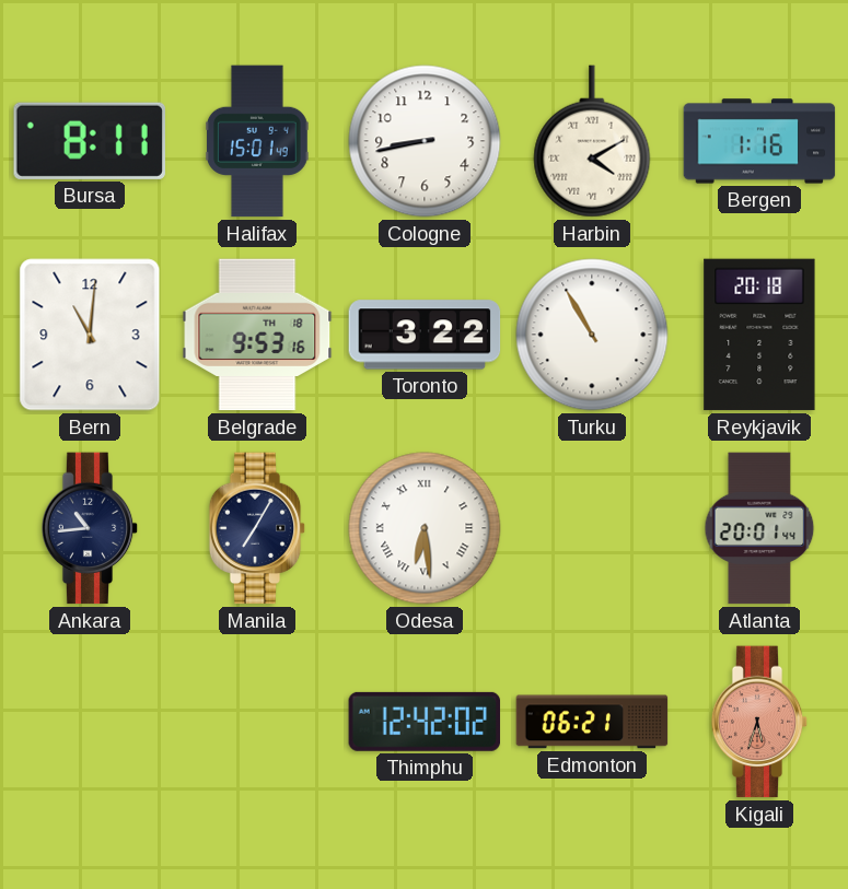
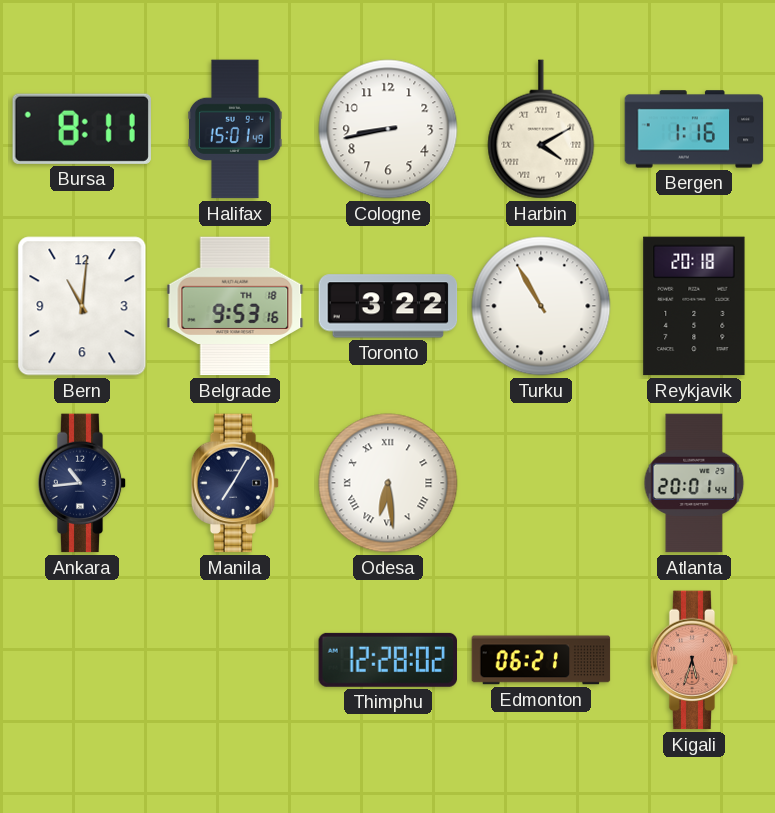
Thimphu: 12:42 -> 12:28
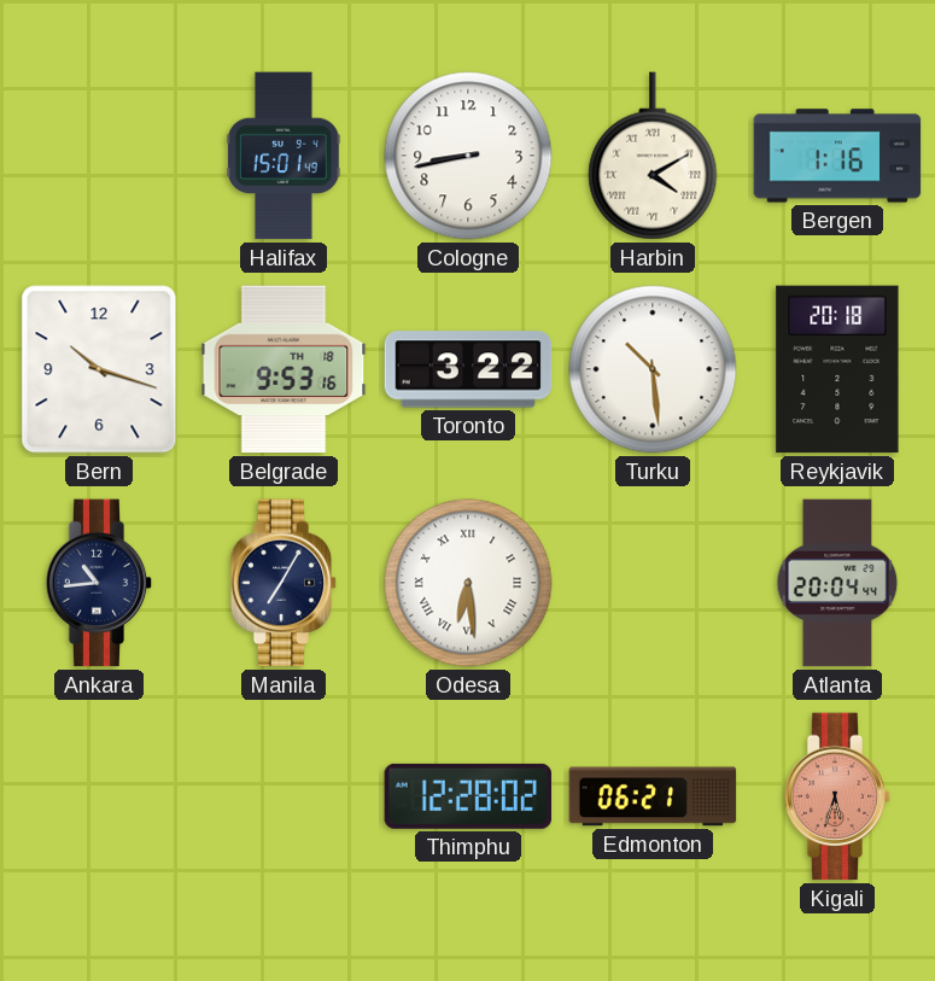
Bursa: 8:11 -> none
Bern: 11:01 -> 10:18
Turku: 10:55 -> 10:29
Atlanta: 20:01 -> 20:04
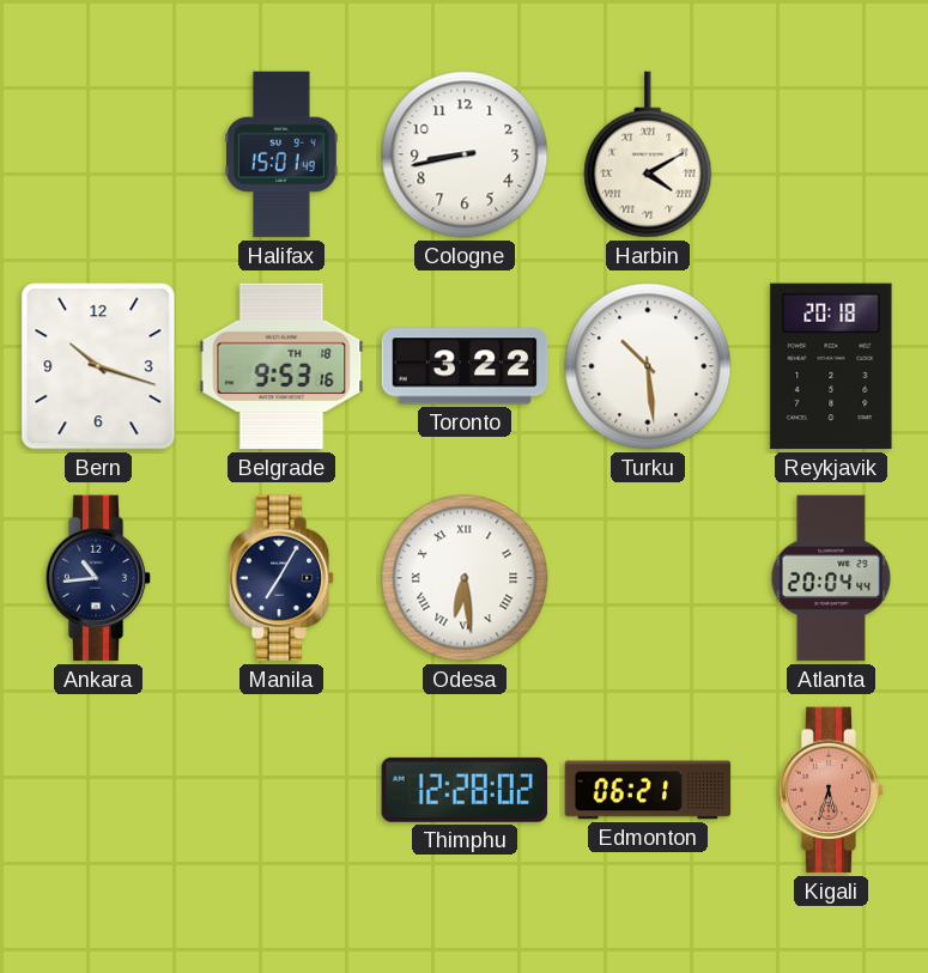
Bergen: 1:16 -> none
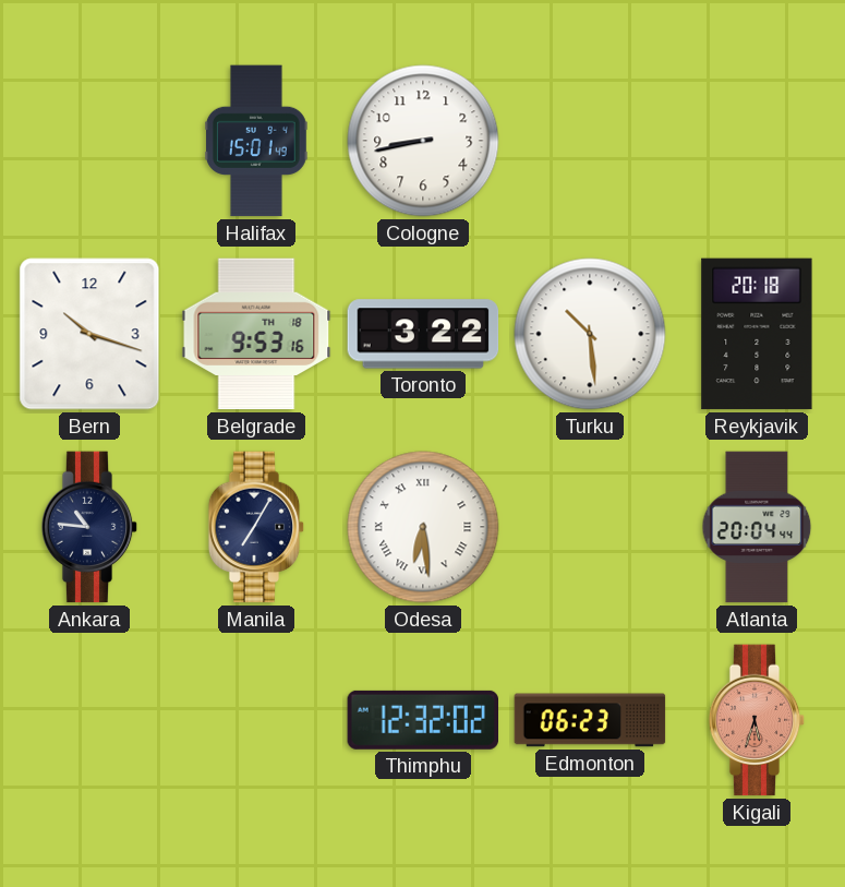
Harbin: 4:10 -> none
Ankara: 10:44 -> 10:46
Thimphu: 12:28 -> 12:32
Edmonton: 06:21 -> 06:23
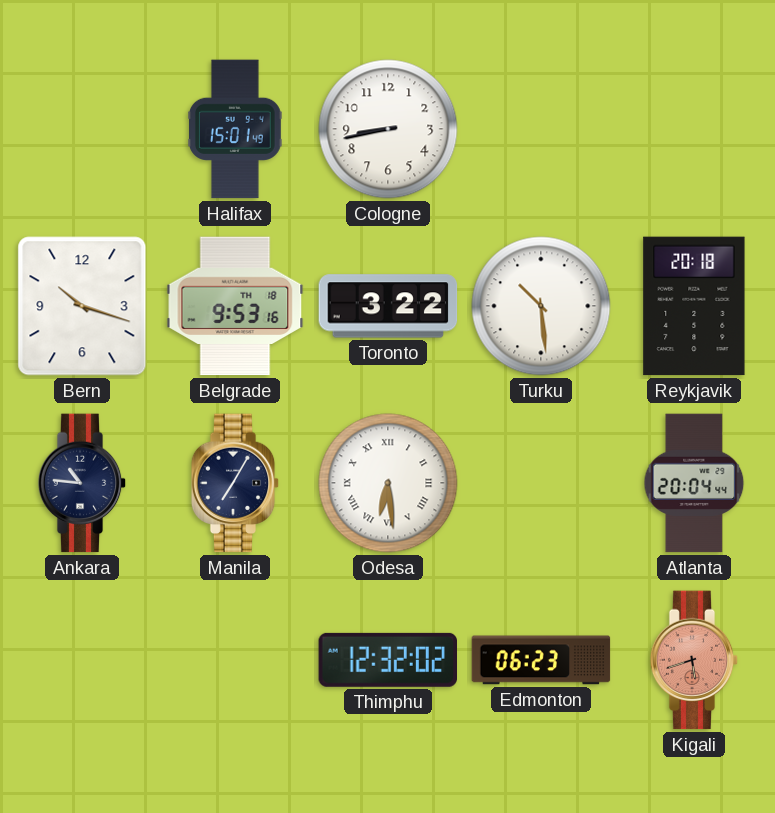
Kigali: 5:33 -> 5:42
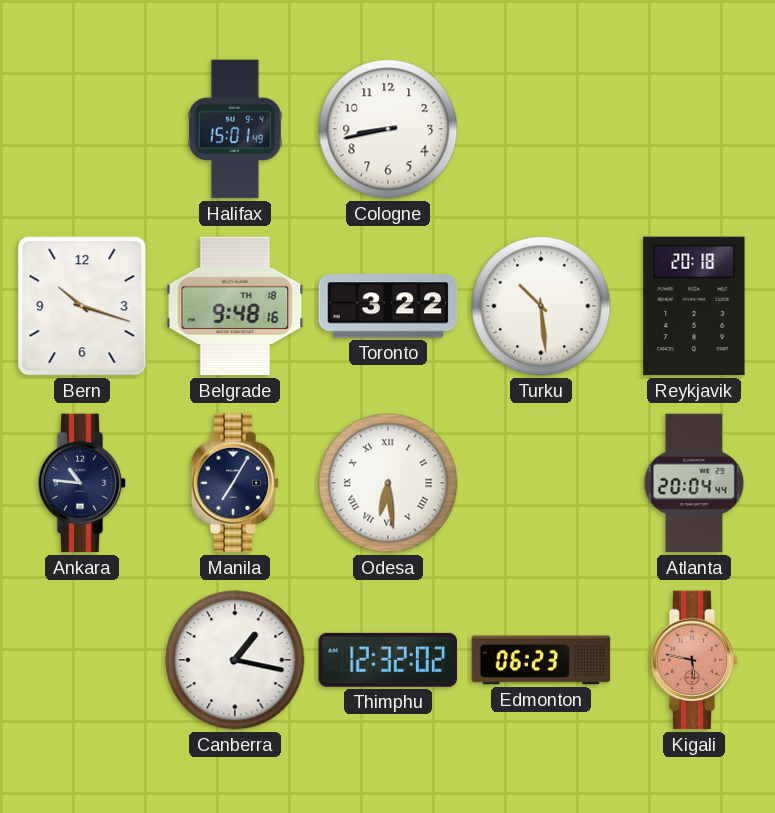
Belgrade: 9:53 -> 9:48
Canberra: none -> 1:17
Kigali: 5:42 -> 5:47
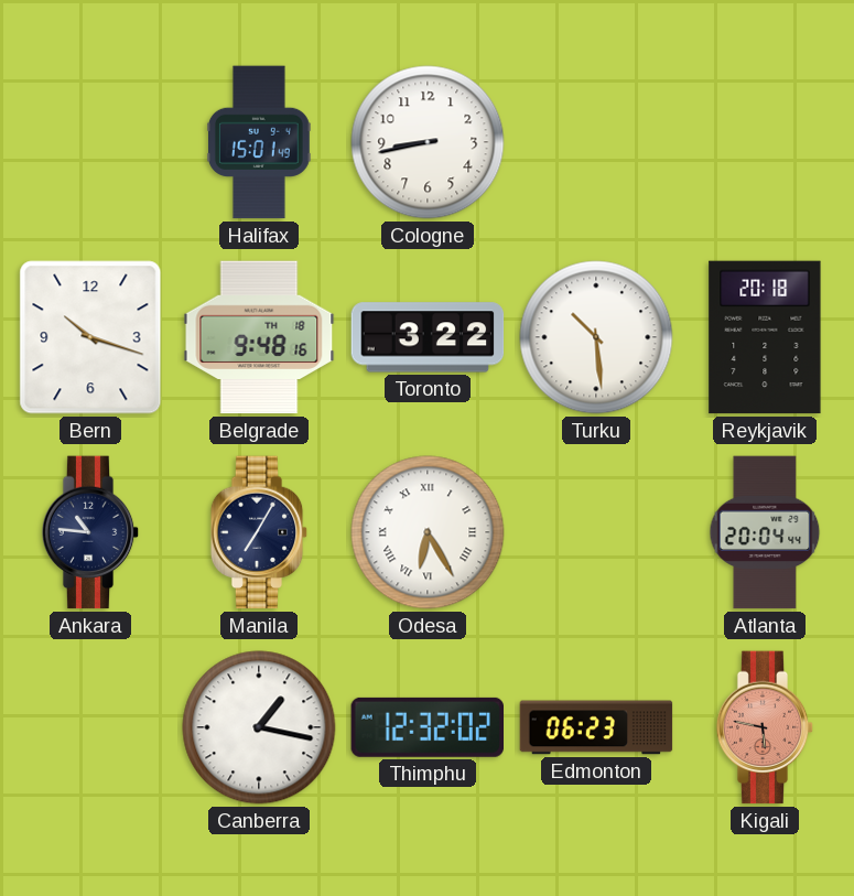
Odesa: 6:29 -> 6:25
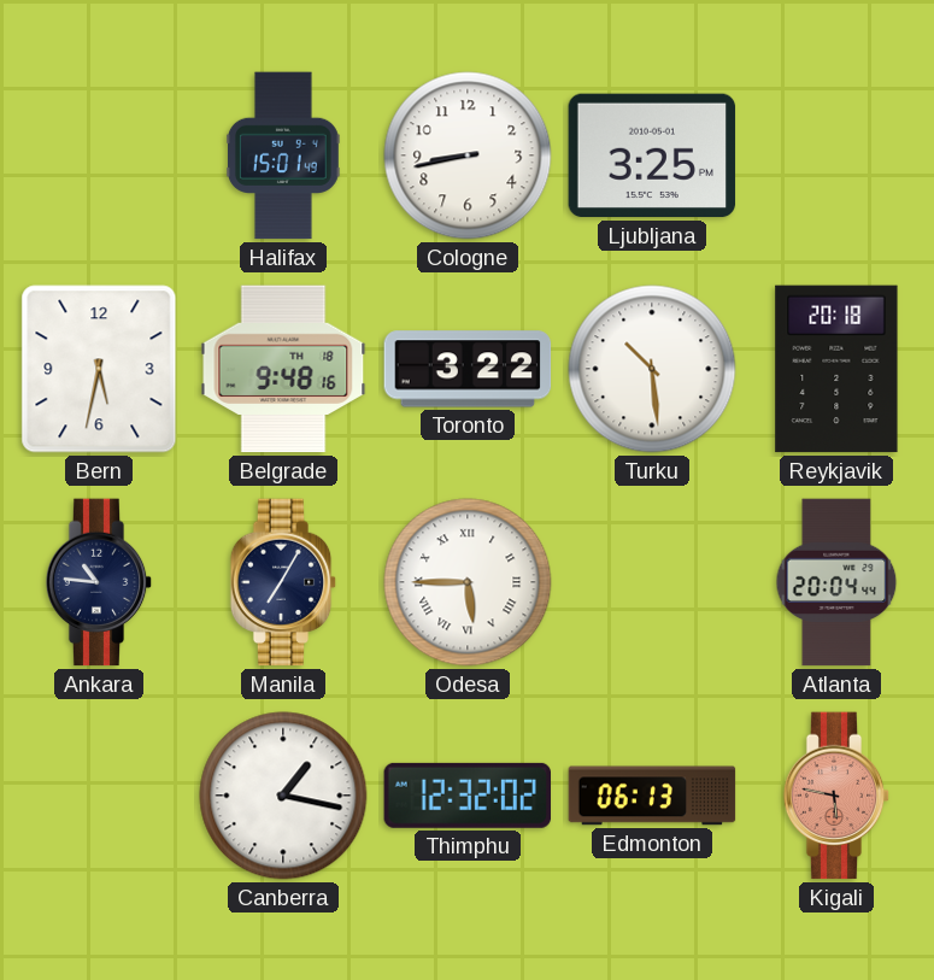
Ljubljana: none -> 3:25
Bern: 10:18 -> 5:32
Odesa: 6:25 -> 5:45
Edmonton: 06:23 -> 06:13
